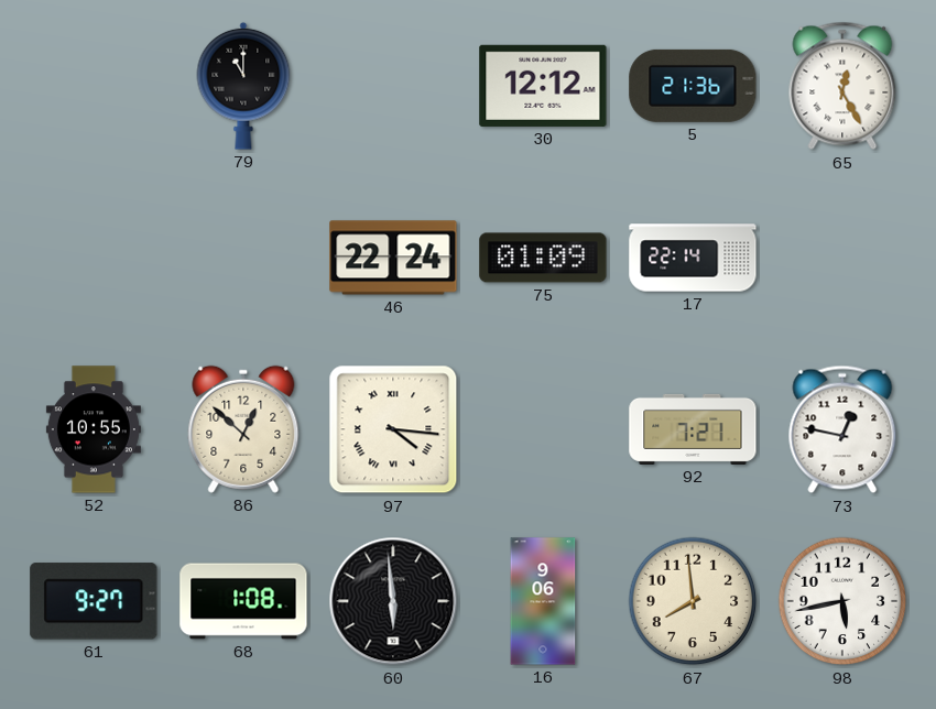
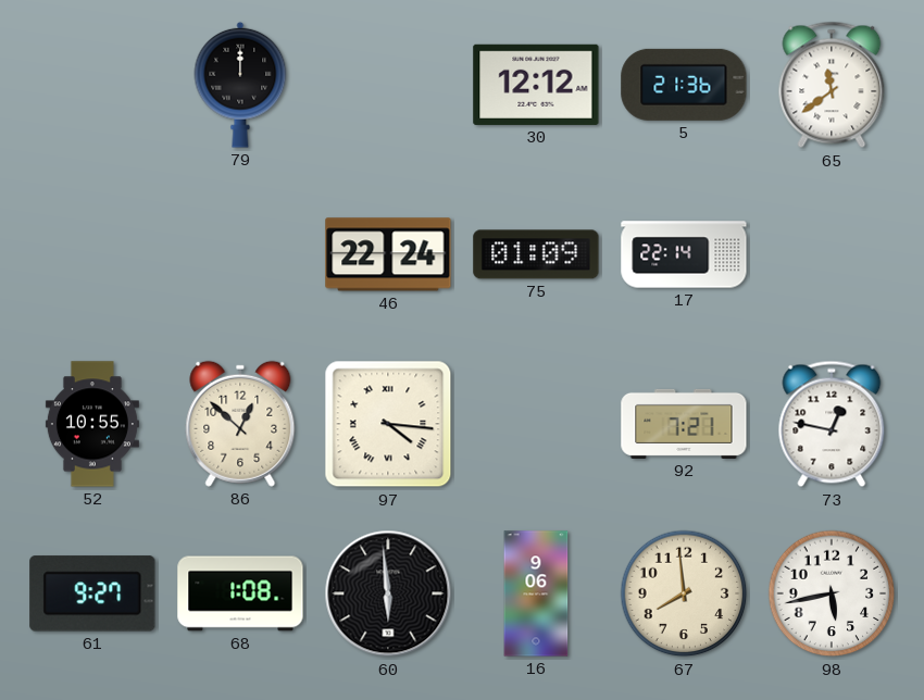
79: 11:00 -> 12:00
65: 12:25 -> 11:39
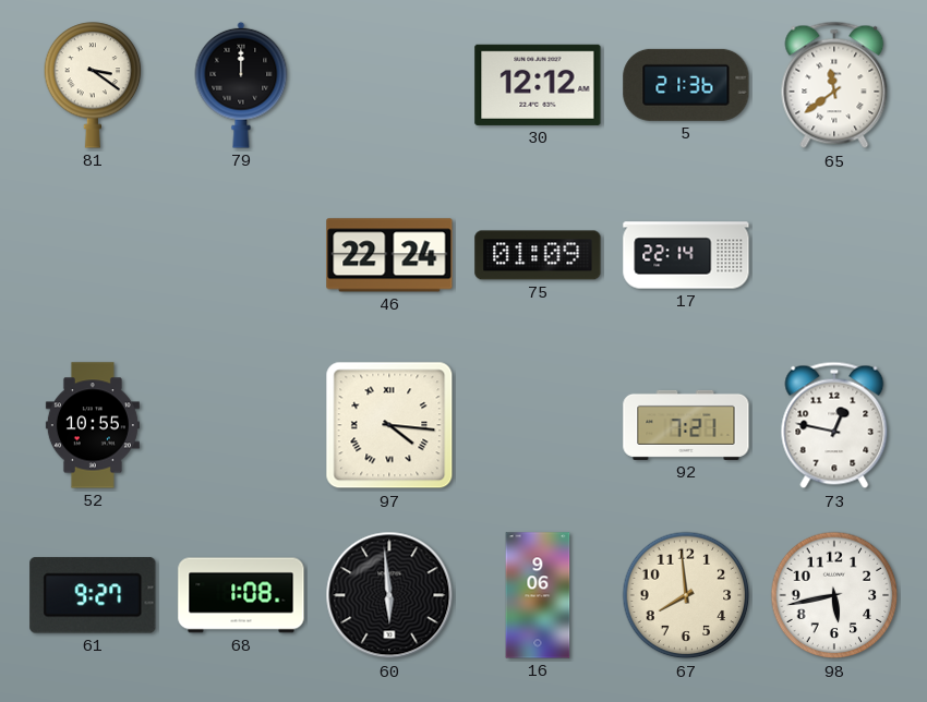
81: none -> 3:21
86: 12:52 -> none
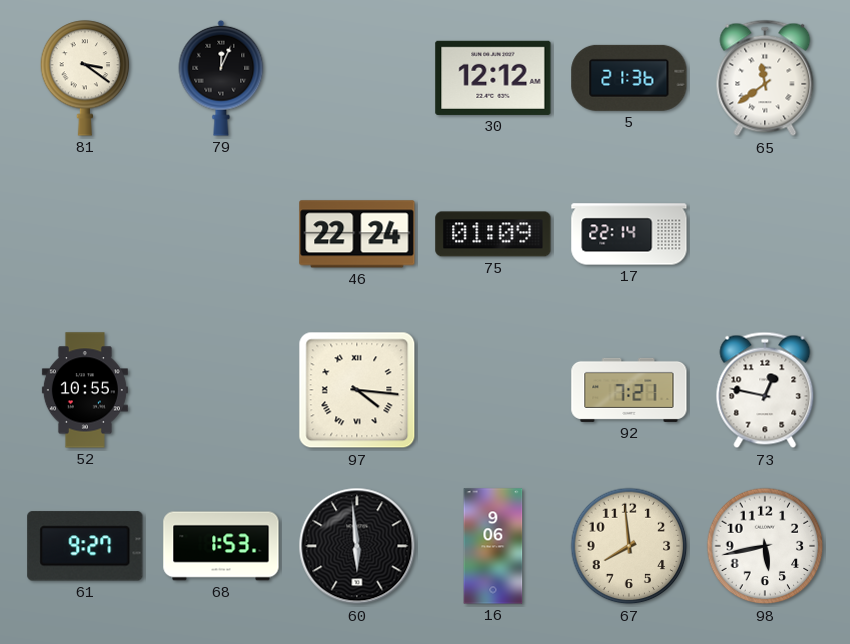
79: 12:00 -> 12:04
68: 1:08 -> 1:53
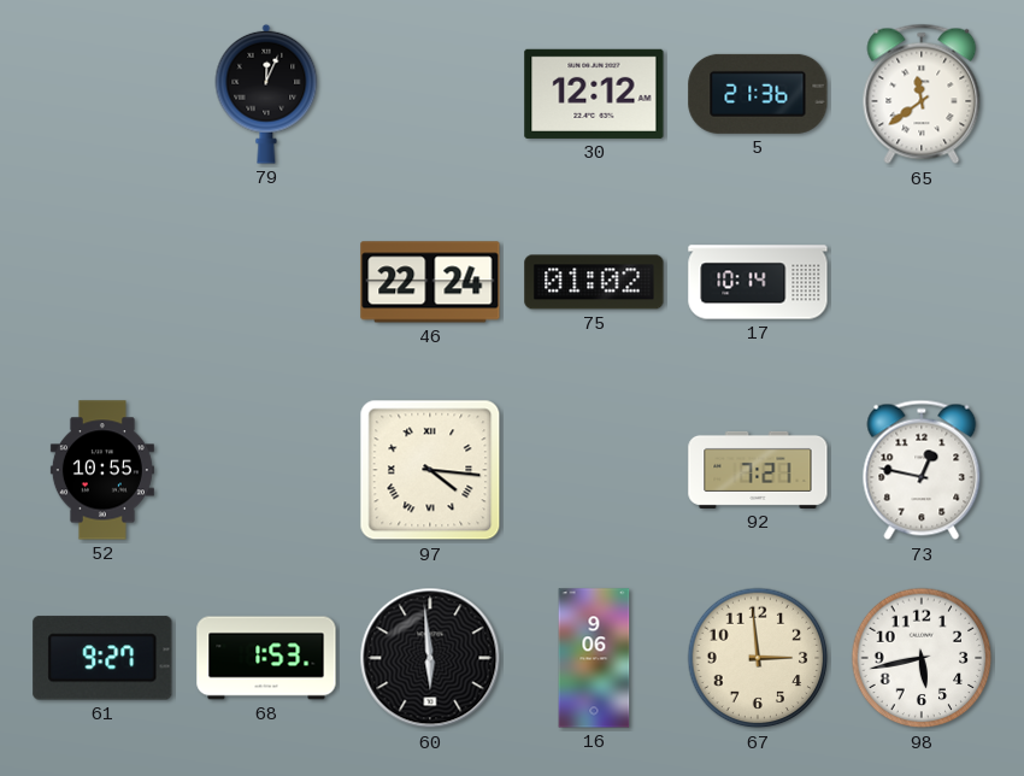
81: 3:21 -> none
75: 01:09 -> 01:02
17: 22:14 -> 10:14
67: 7:59 -> 2:59
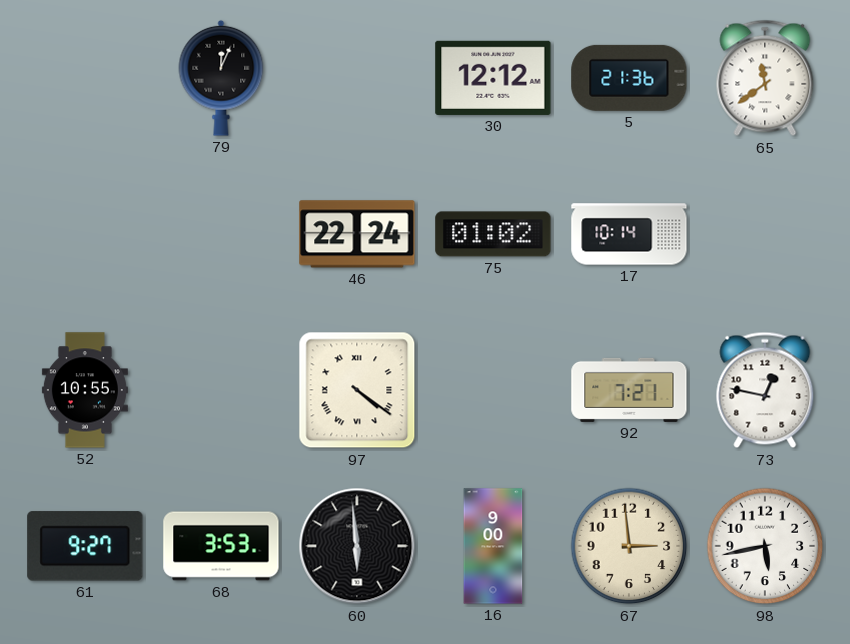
97: 4:16 -> 4:21
68: 1:53 -> 3:53
16: 9:06 -> 9:00
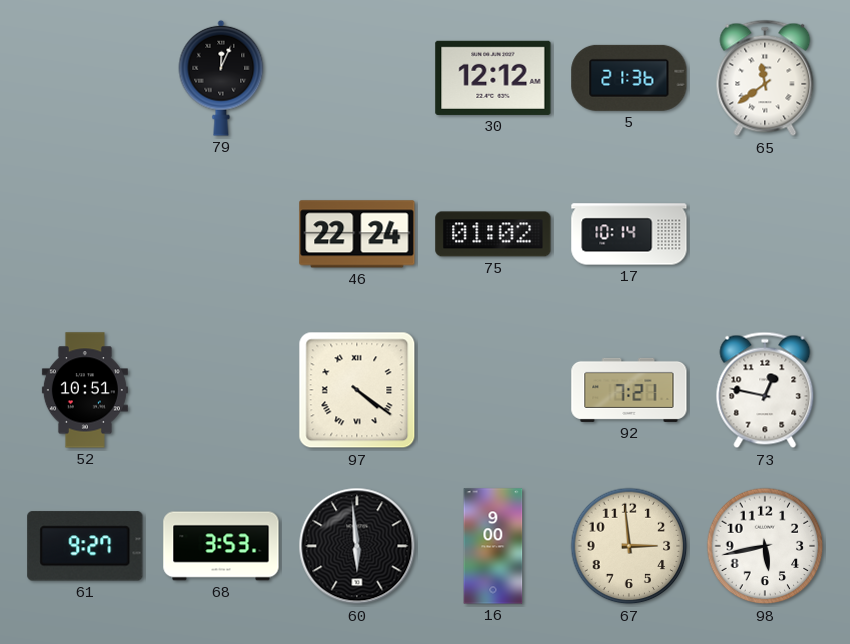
52: 10:55 -> 10:51
